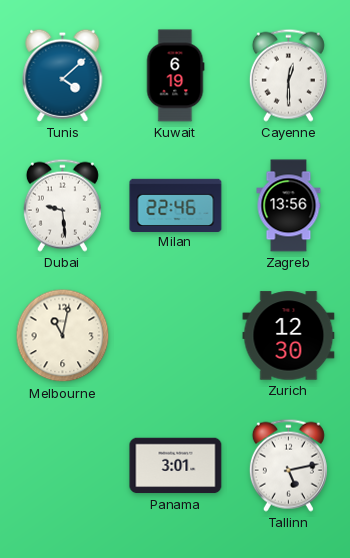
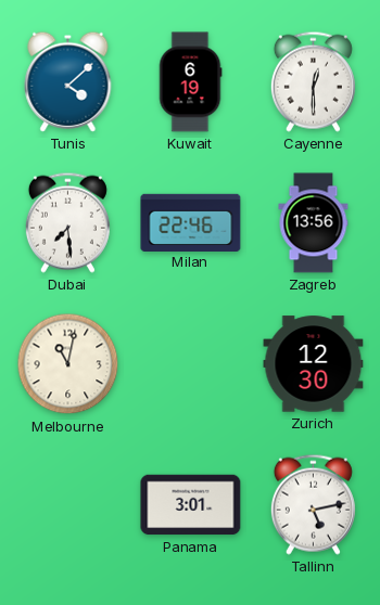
Dubai: 9:29 -> 7:29
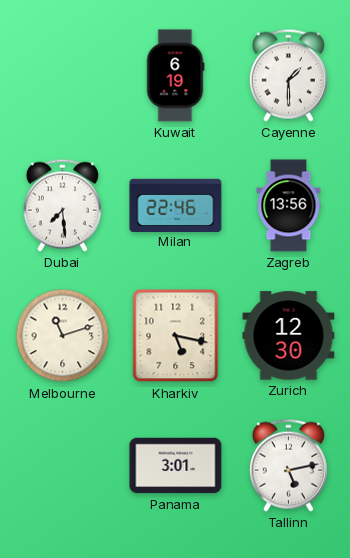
Tunis: 4:08 -> none
Cayenne: 12:30 -> 1:30
Melbourne: 11:02 -> 11:12
Kharkiv: none -> 5:17
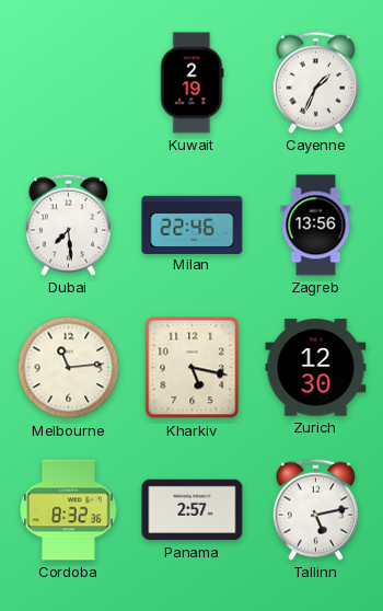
Kuwait: 6:19 -> 2:19
Cayenne: 1:30 -> 1:34
Melbourne: 11:12 -> 11:14
Cordoba: none -> 8:32
Panama: 3:01 -> 2:57
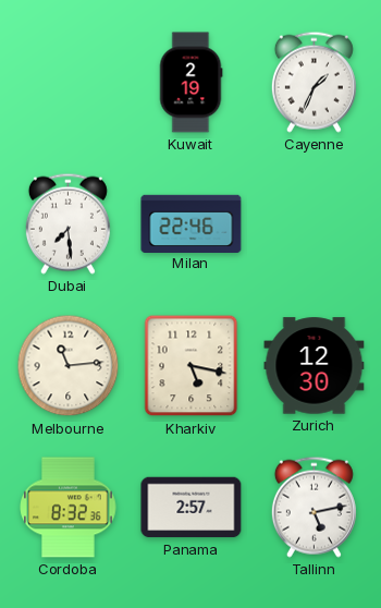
Zagreb: 13:56 -> none
